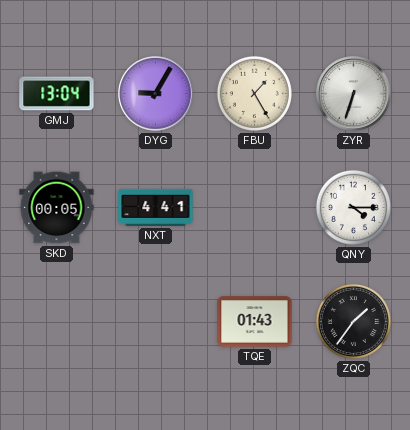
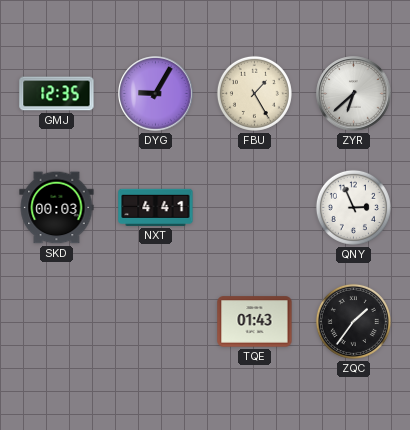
GMJ: 13:04 -> 12:35
ZYR: 6:33 -> 6:38
SKD: 00:05 -> 00:03
QNY: 4:15 -> 2:56
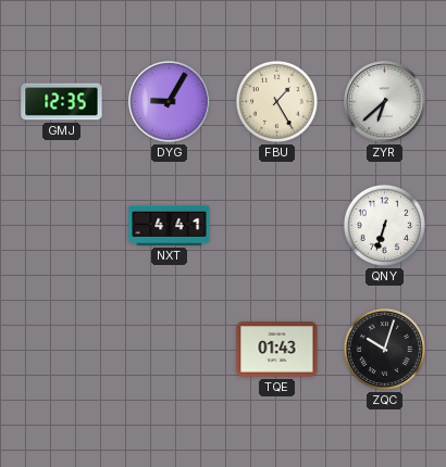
SKD: 00:03 -> none
QNY: 2:56 -> 6:33
ZQC: 1:36 -> 10:03
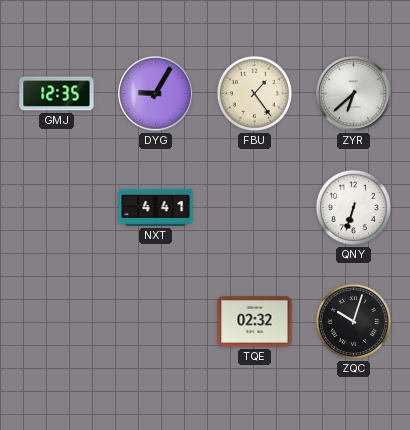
FBU: 1:25 -> 1:24
TQE: 01:43 -> 02:32
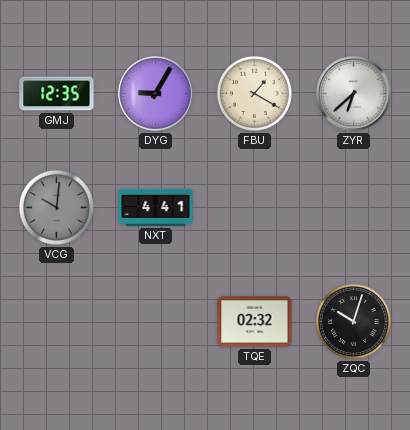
FBU: 1:24 -> 1:20
VCG: none -> 10:01
QNY: 6:33 -> none
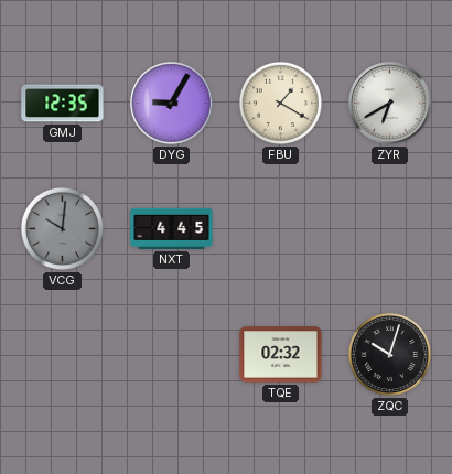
ZYR: 6:38 -> 6:40
NXT: 4:41 -> 4:45
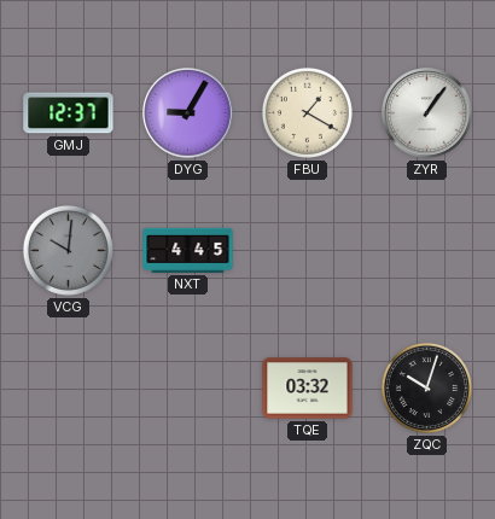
GMJ: 12:35 -> 12:37
ZYR: 6:40 -> 1:06
TQE: 02:32 -> 03:32
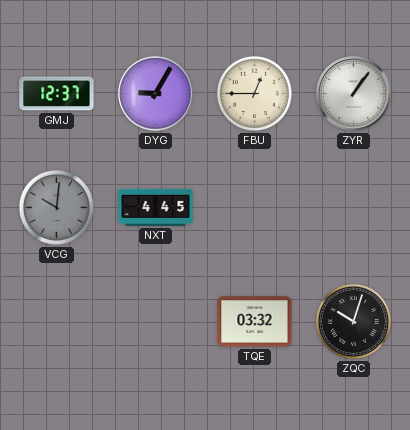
FBU: 1:20 -> 12:45
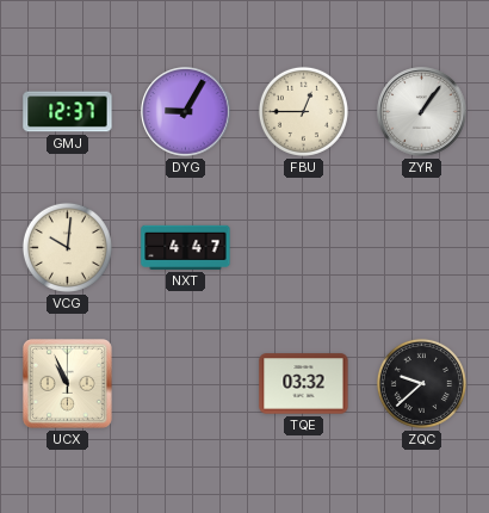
VCG dial: grey -> cream
NXT: 4:45 -> 4:47
UCX: none -> 10:56
ZQC: 10:03 -> 9:38
